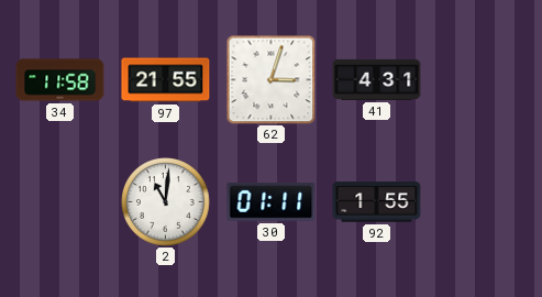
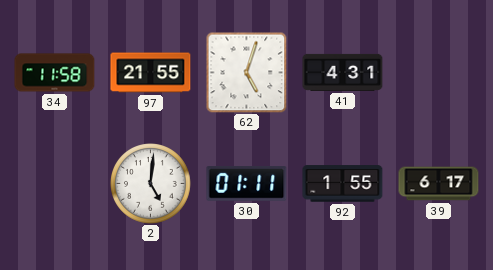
62: 3:03 -> 5:03
2: 11:01 -> 5:01
39: none -> 6:17
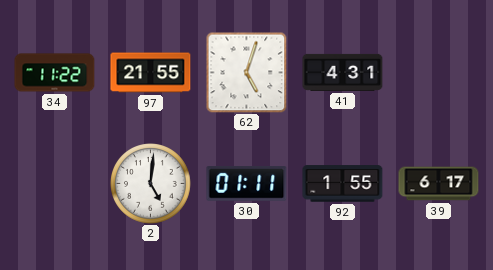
34: 11:58 -> 11:22
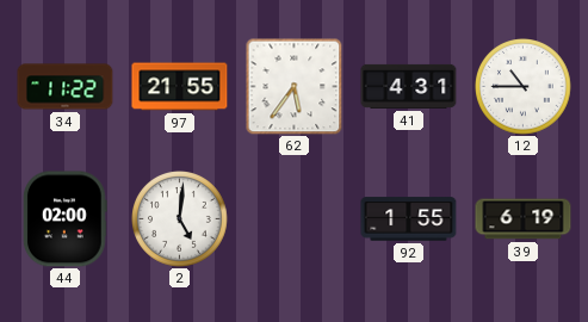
62: 5:03 -> 5:36
12: none -> 10:45
44: none -> 02:00
30: 01:11 -> none
39: 6:17 -> 6:19
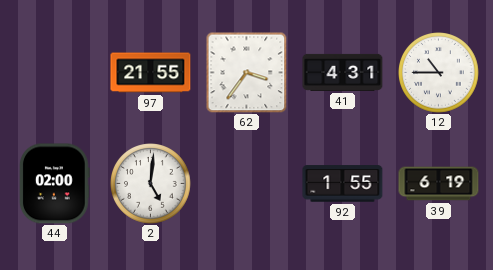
34: 11:22 -> none
62: 5:36 -> 3:36
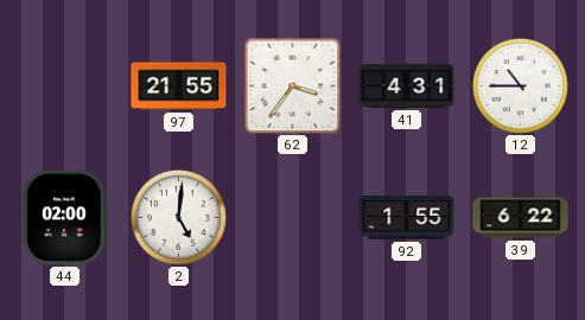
39: 6:19 -> 6:22
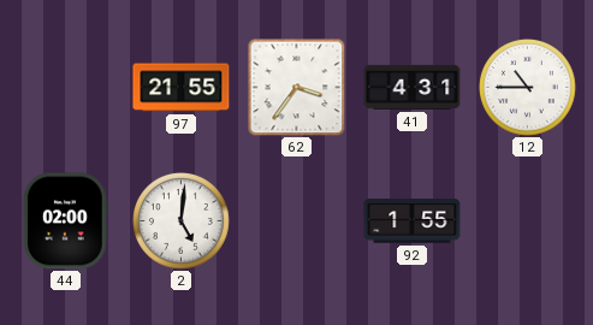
39: 6:22 -> none
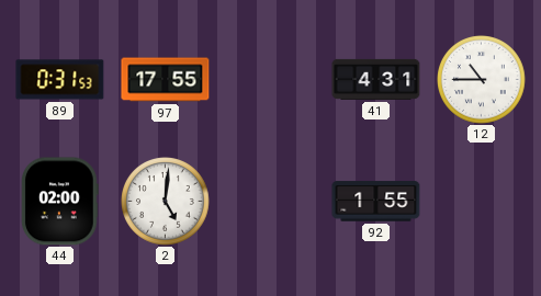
89: none -> 0:31
97: 21:55 -> 17:55
62: 3:36 -> none
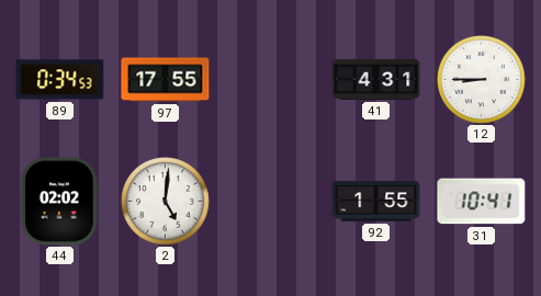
89: 0:31 -> 0:34
12: 10:45 -> 8:45
44: 02:00 -> 02:02
31: none -> 10:41
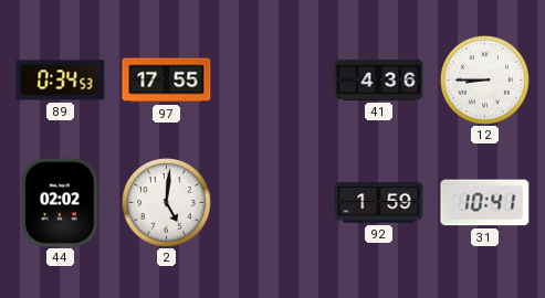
41: 4:31 -> 4:36
92: 1:55 -> 1:59
